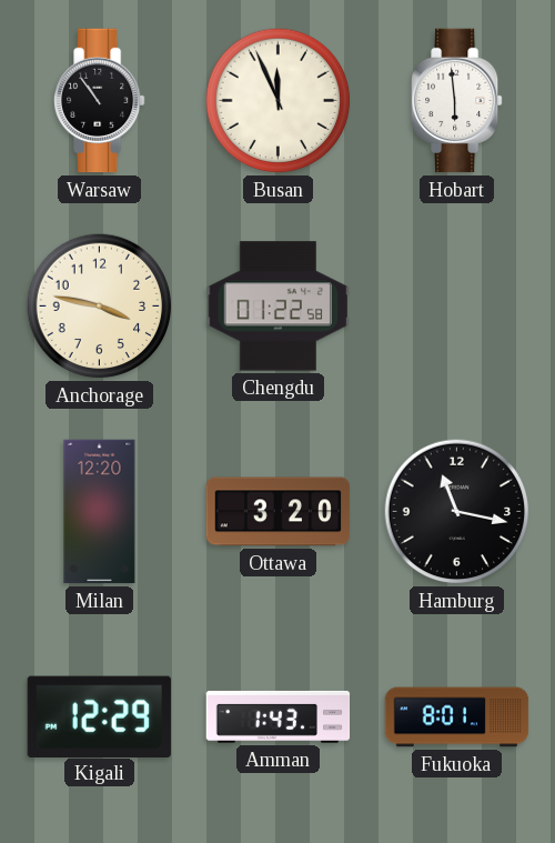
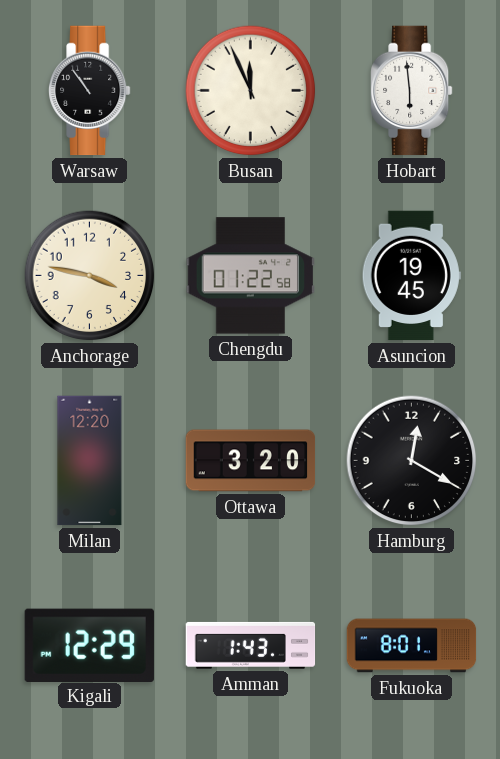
Asuncion: none -> 19:45
Hamburg: 11:17 -> 12:20
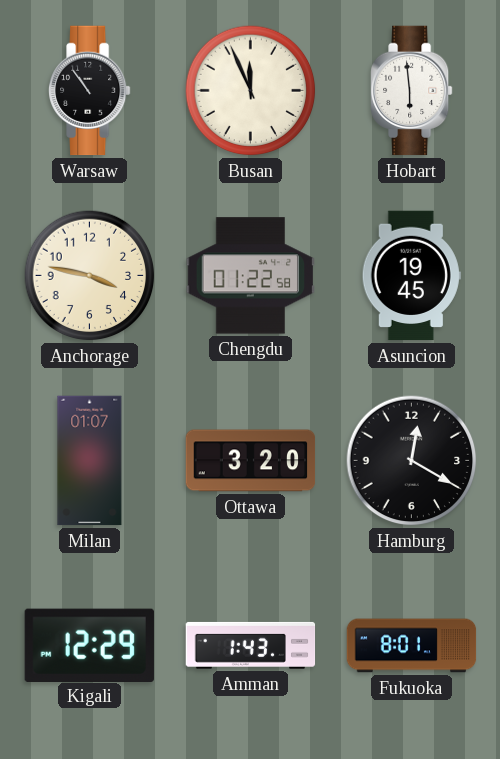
Milan: 12:20 -> 01:07
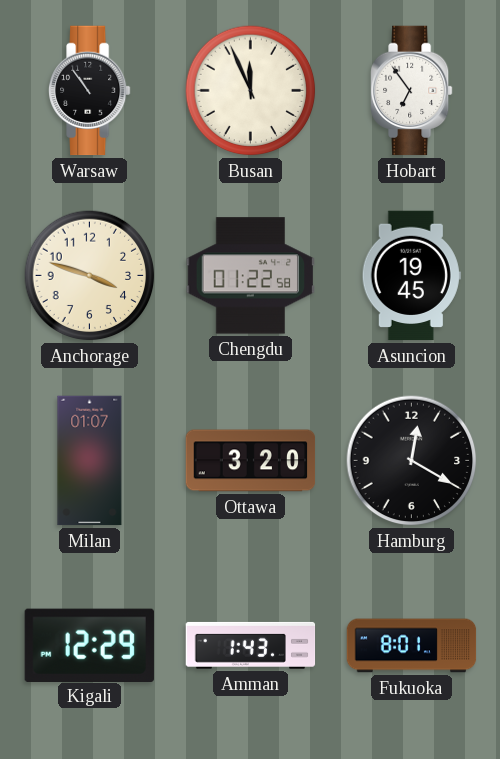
Hobart: 5:59 -> 6:54
Anchorage: 3:47 -> 3:48
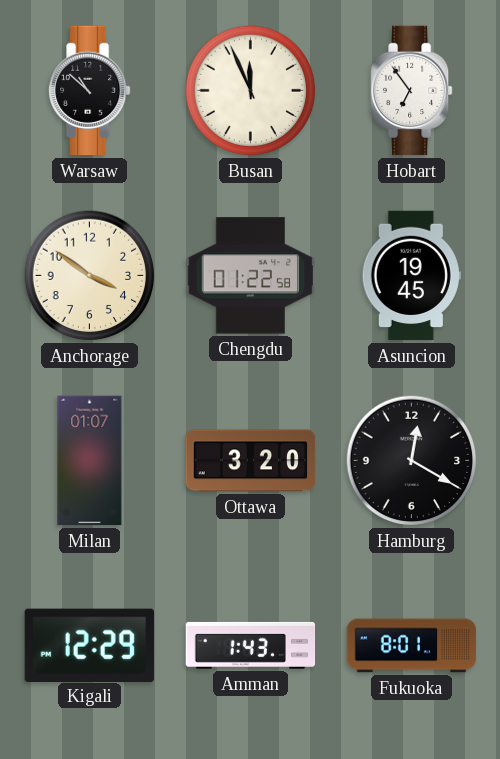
Warsaw: 10:54 -> 10:52
Anchorage: 3:48 -> 3:51
